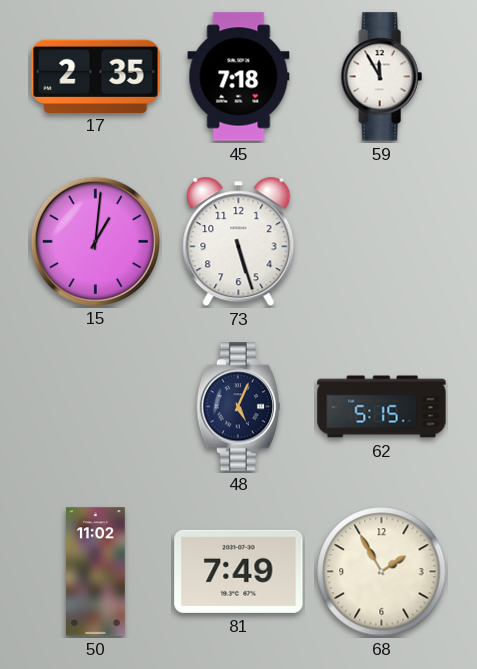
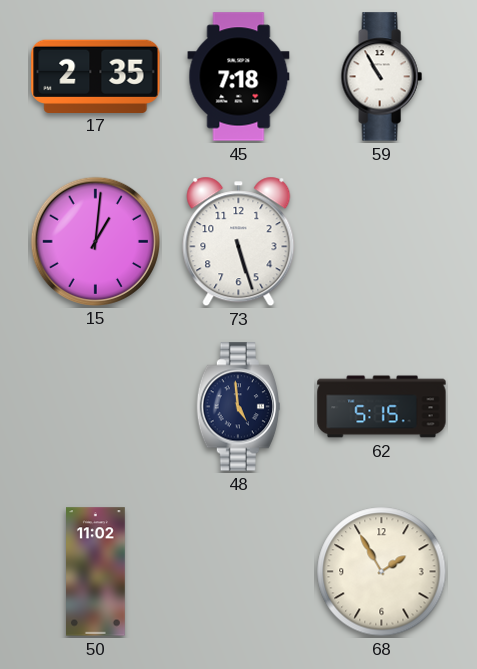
59: 11:55 -> 10:55
48: 5:04 -> 4:59
81: 7:49 -> none
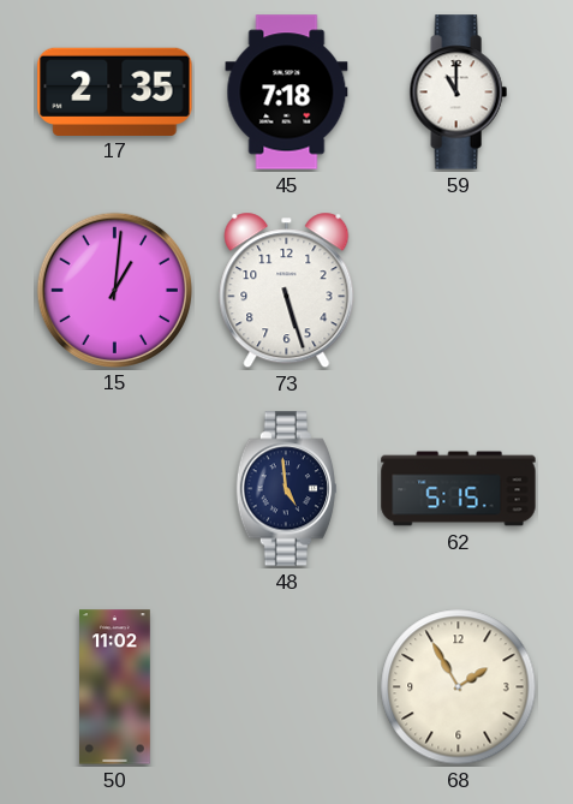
59: 10:55 -> 11:00
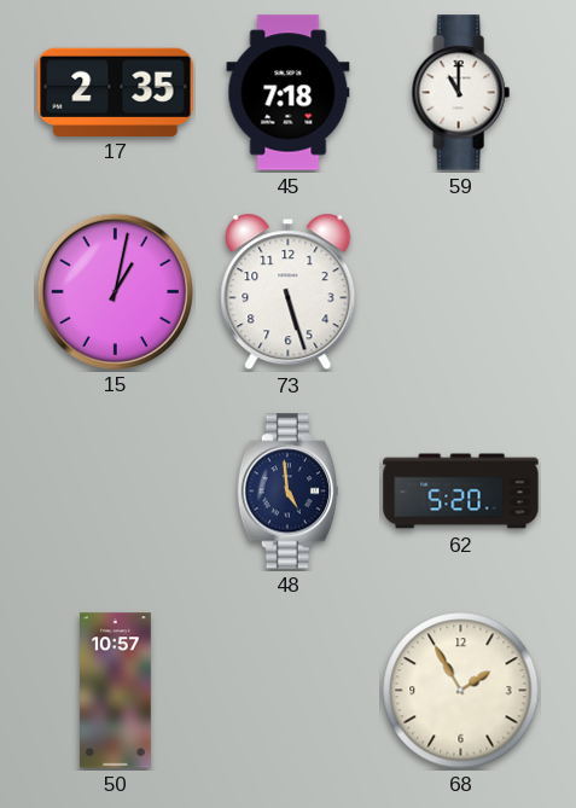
15: 1:01 -> 1:02
62: 5:15 -> 5:20
50: 11:02 -> 10:57
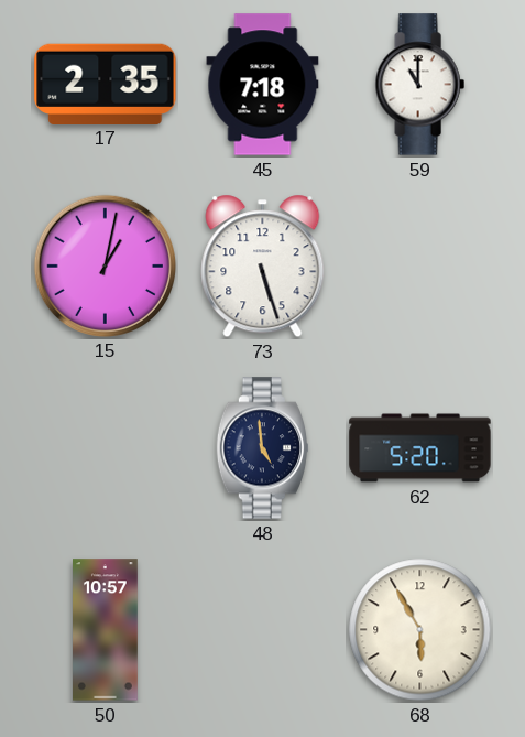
68: 1:55 -> 5:55
